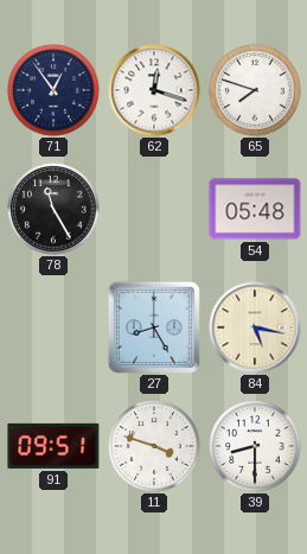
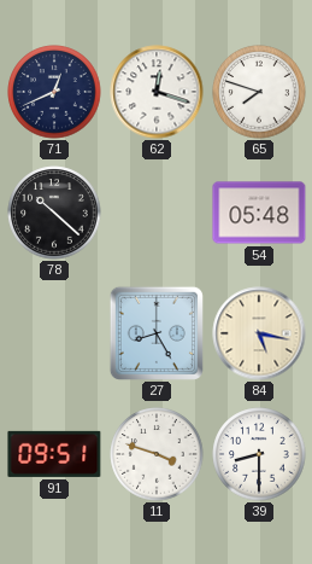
71: 12:54 -> 12:41
78: 11:25 -> 10:22
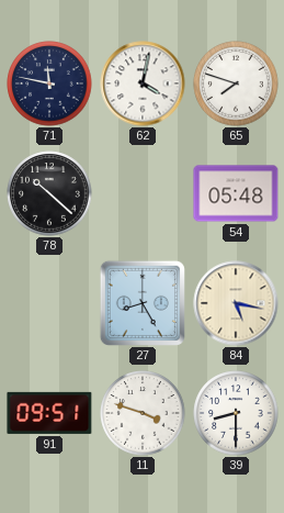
71: 12:41 -> 11:47
62: 12:18 -> 4:02
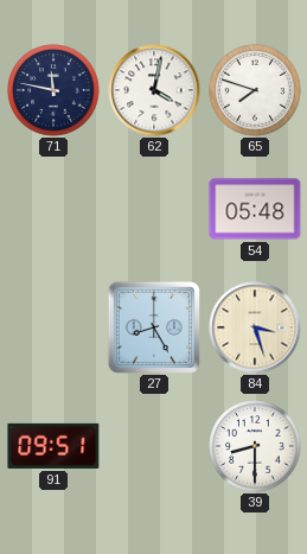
78: 10:22 -> none
84: 5:17 -> 3:27
11: 3:48 -> none
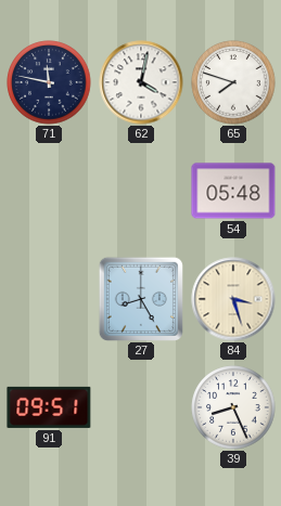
39: 8:30 -> 8:26
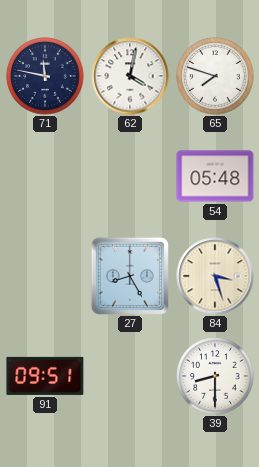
39: 8:26 -> 8:30
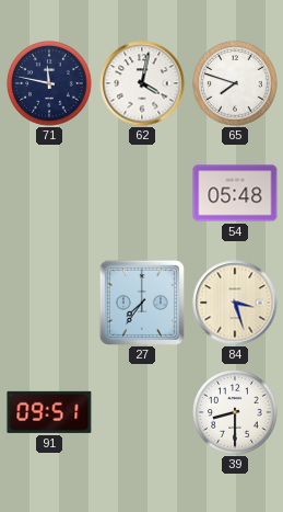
27: 8:25 -> 7:36
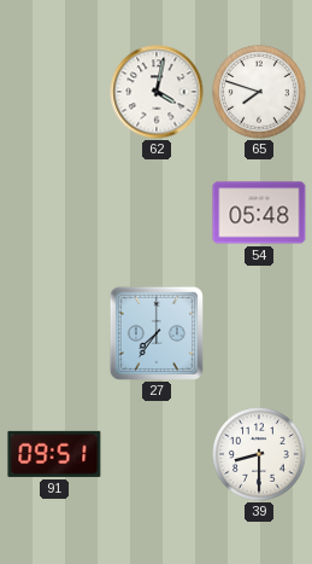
71: 11:47 -> none
84: 3:27 -> none
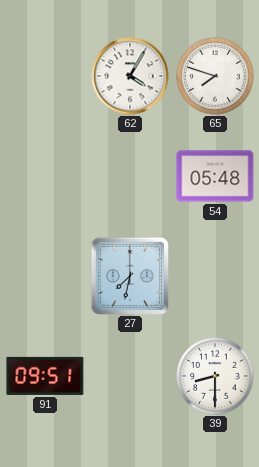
62: 4:02 -> 4:05
27: 7:36 -> 7:32
